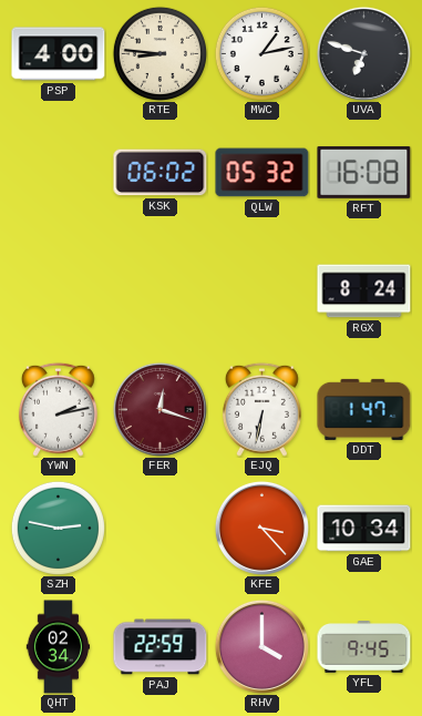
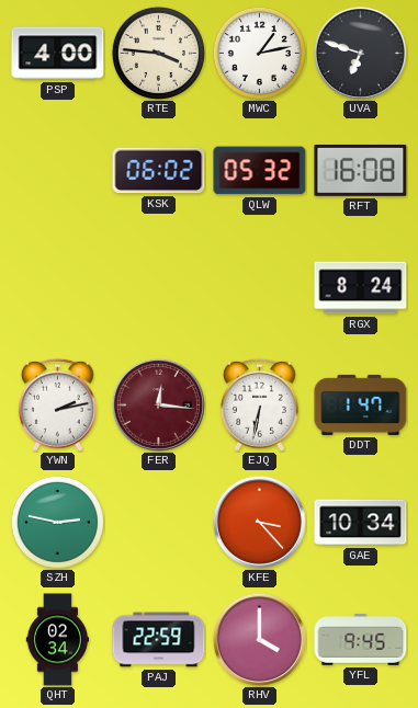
RTE: 8:46 -> 3:46
FER: 12:18 -> 12:16
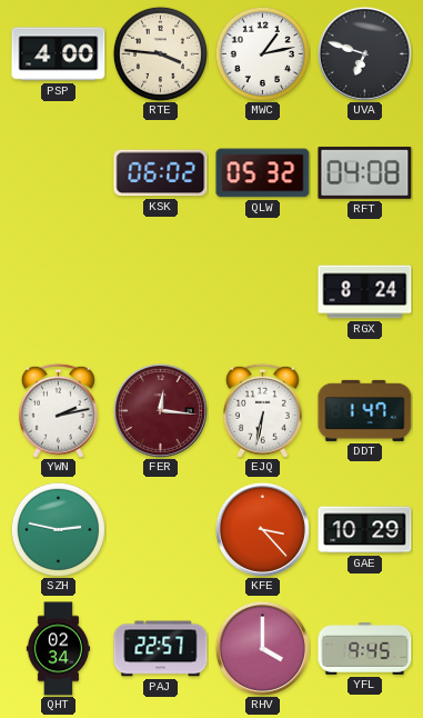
RFT: 16:08 -> 04:08
GAE: 10:34 -> 10:29
PAJ: 22:59 -> 22:57
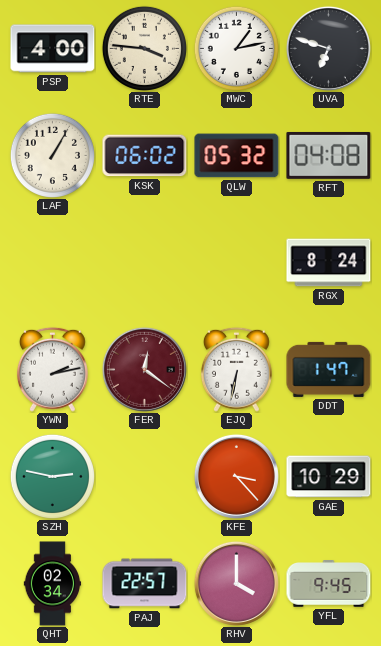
LAF: none -> 1:05
FER: 12:16 -> 12:21
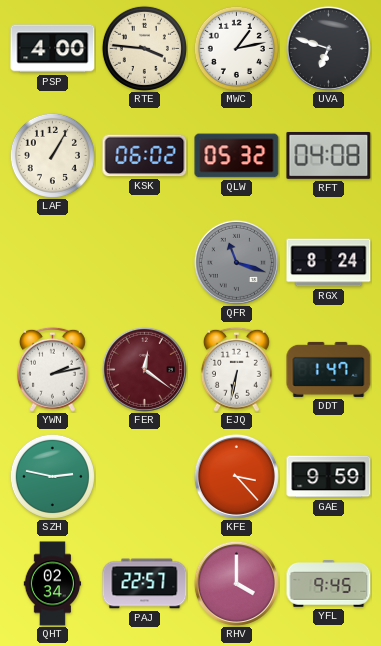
QFR: none -> 11:18
GAE: 10:29 -> 9:59
